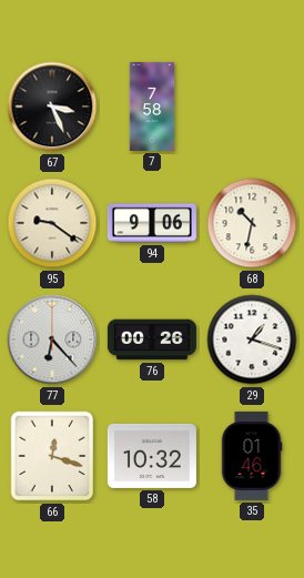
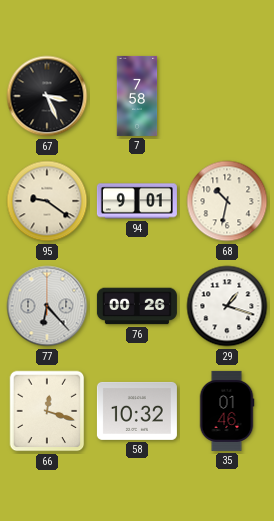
94: 9:06 -> 9:01
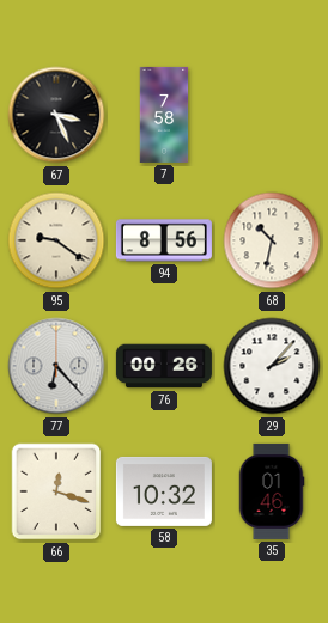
94: 9:01 -> 8:56
29: 1:18 -> 2:07
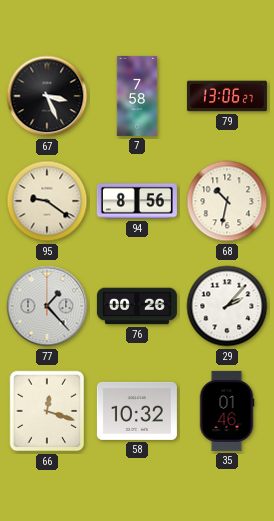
79: none -> 13:06
77: 6:23 -> 1:23
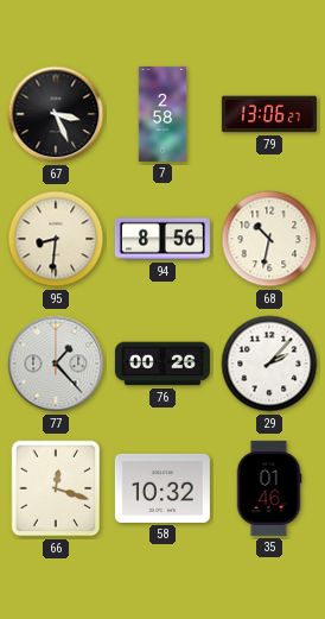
7: 7:58 -> 2:58
95: 9:21 -> 8:31
